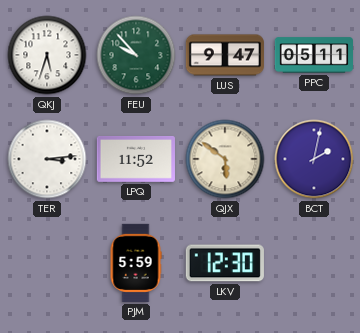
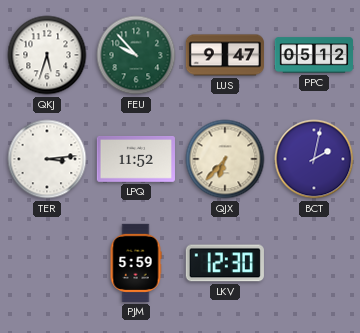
PPC: 05:11 -> 05:12
QJX: 5:51 -> 6:37
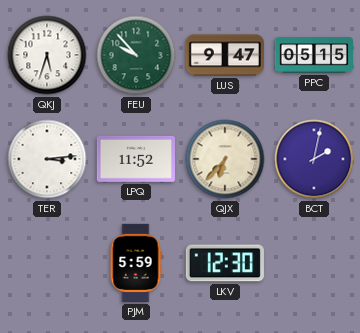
PPC: 05:12 -> 05:15
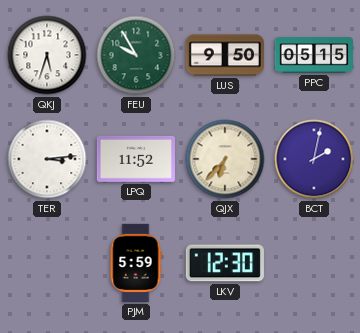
FEU: 9:53 -> 9:55
LUS: 9:47 -> 9:50
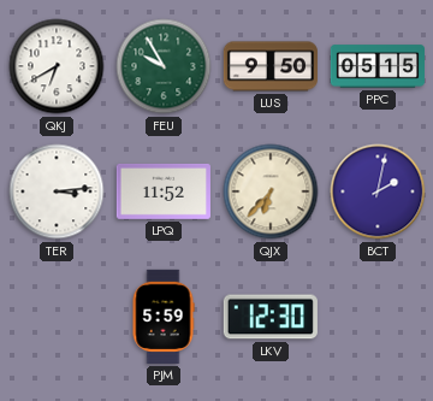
QKJ: 5:33 -> 6:40
